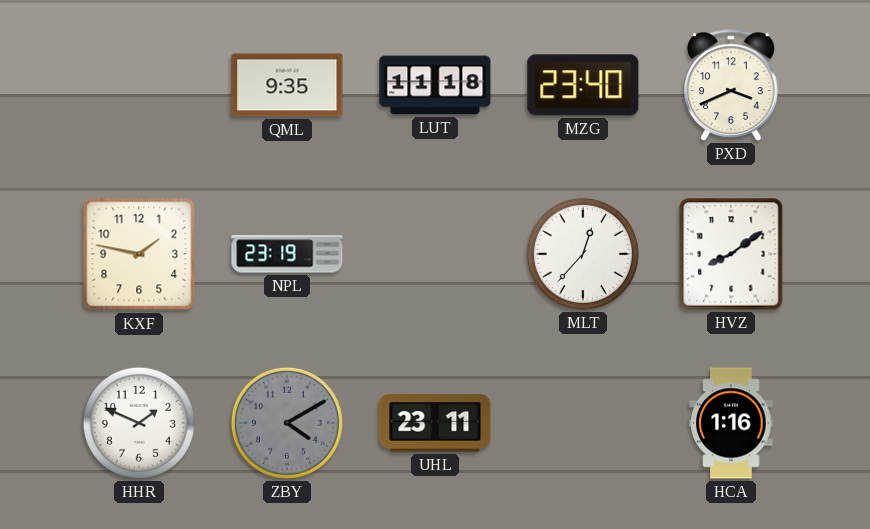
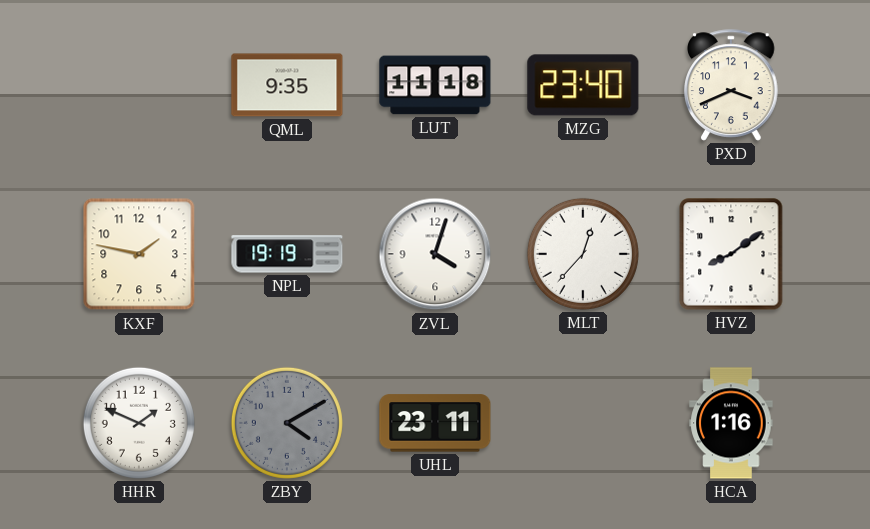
NPL: 23:19 -> 19:19
ZVL: none -> 4:03
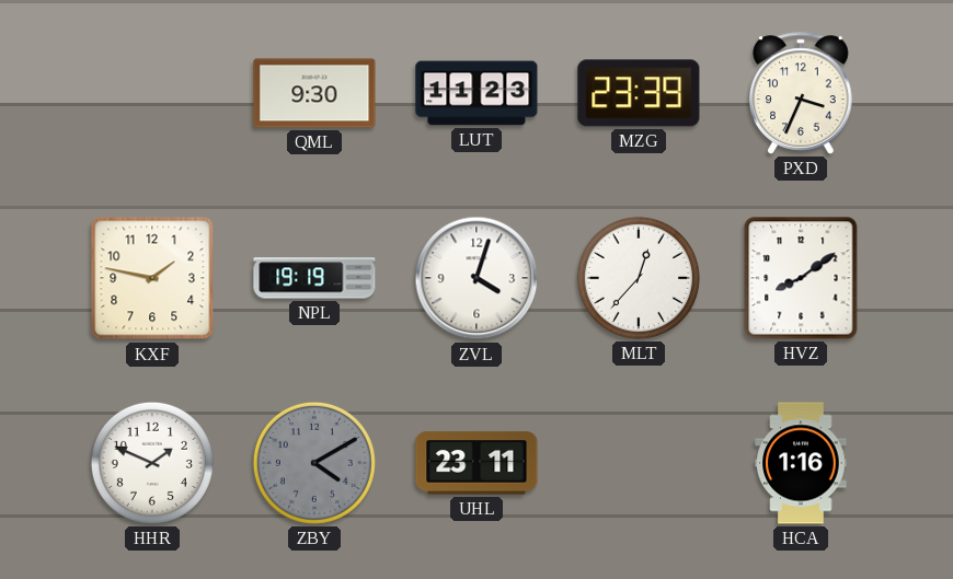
QML: 9:35 -> 9:30
LUT: 11:18 -> 11:23
MZG: 23:40 -> 23:39
PXD: 3:41 -> 3:34
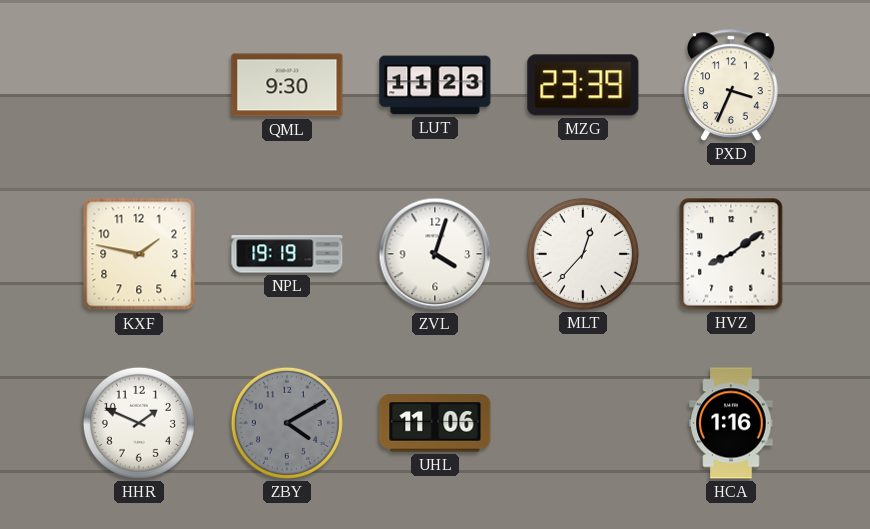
UHL: 23:11 -> 11:06
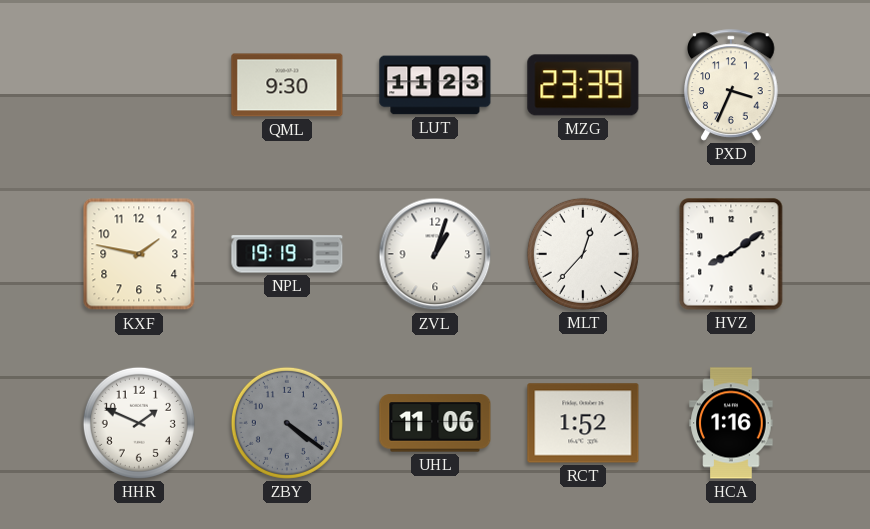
ZVL: 4:03 -> 1:03
ZBY: 4:10 -> 4:21
RCT: none -> 1:52
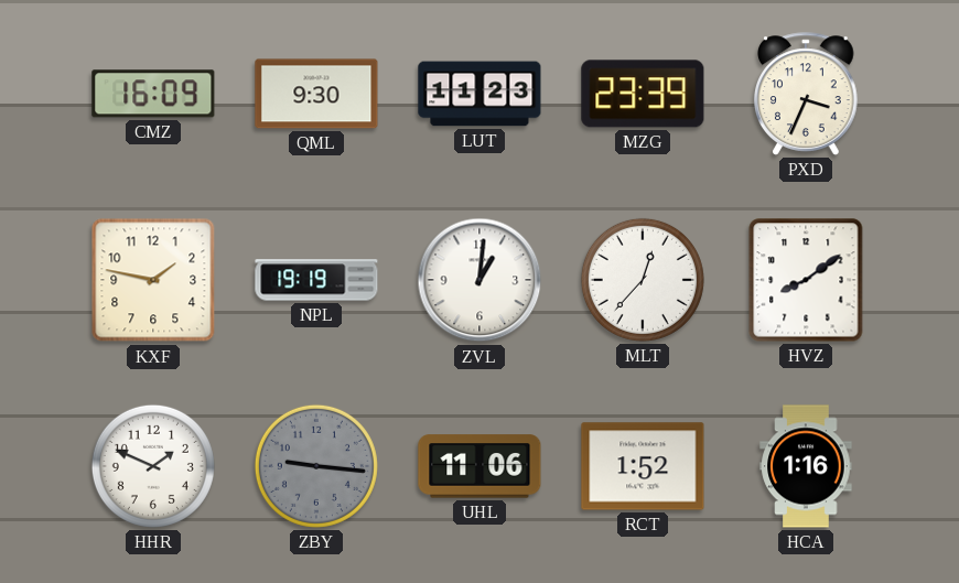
CMZ: none -> 16:09
ZVL: 1:03 -> 1:01
ZBY: 4:21 -> 9:16
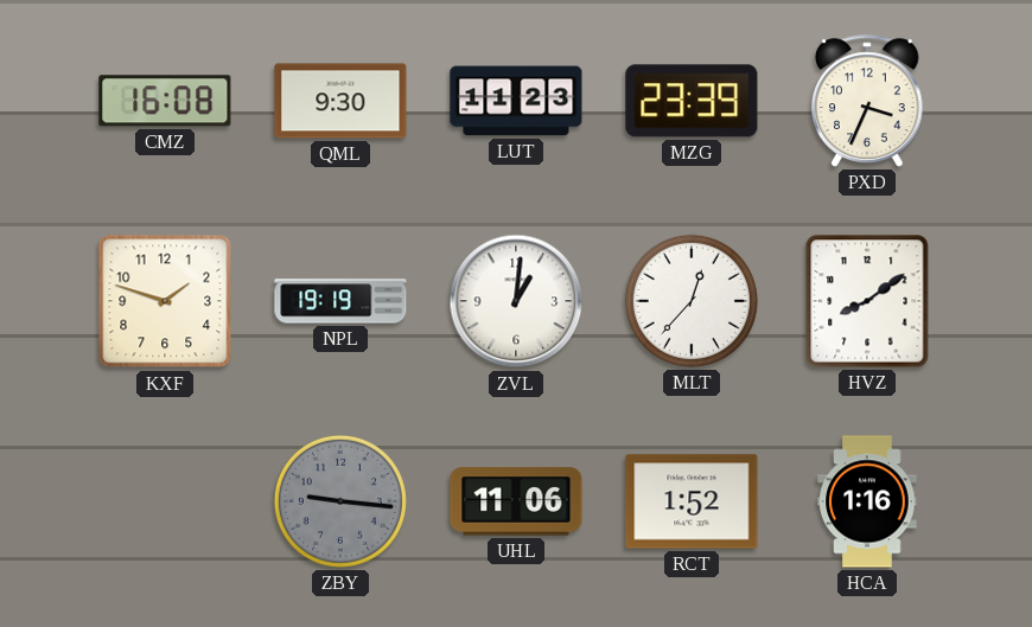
CMZ: 16:09 -> 16:08
KXF: 1:47 -> 1:48
HHR: 1:49 -> none
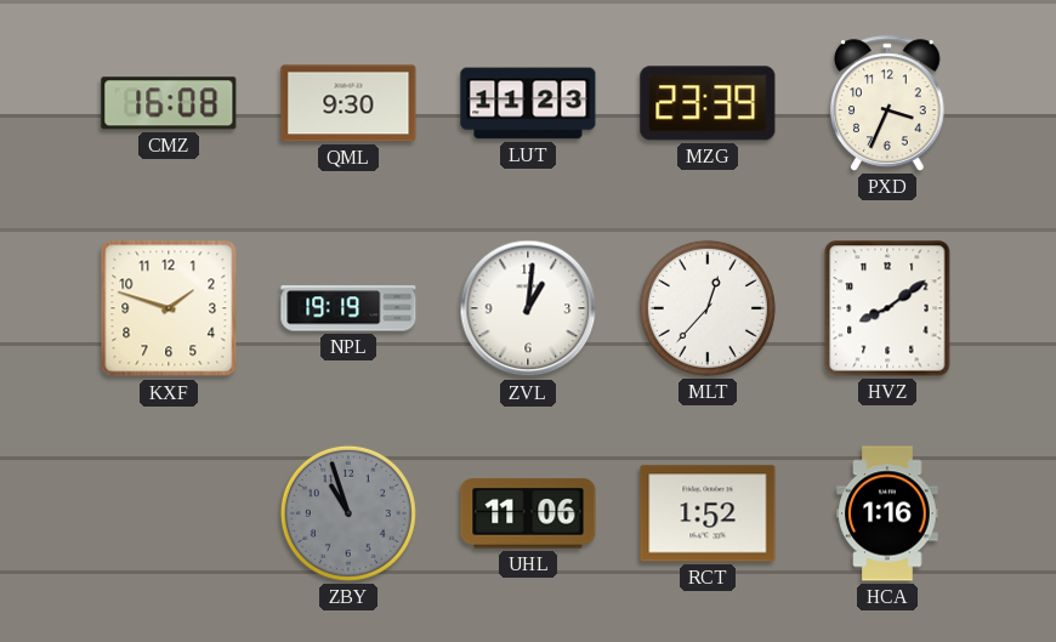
ZBY: 9:16 -> 10:57
